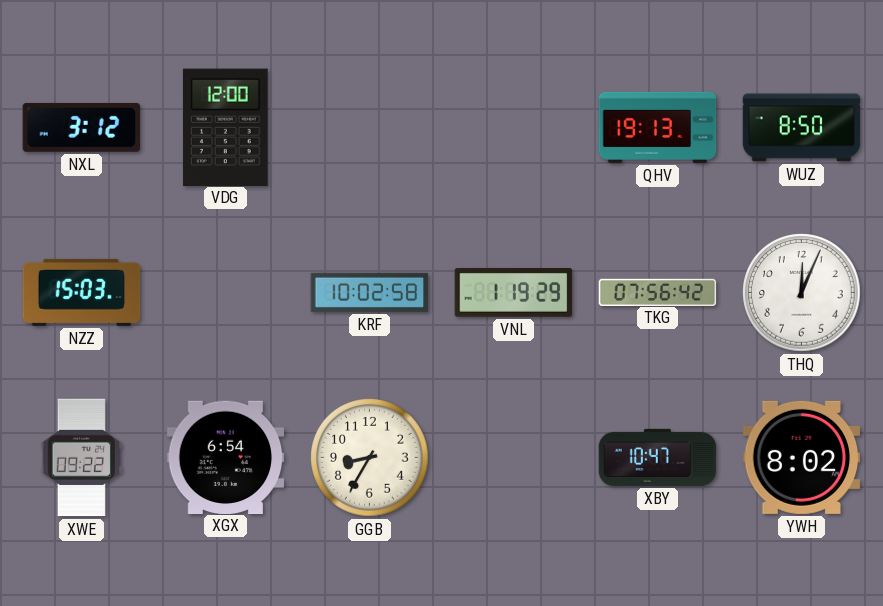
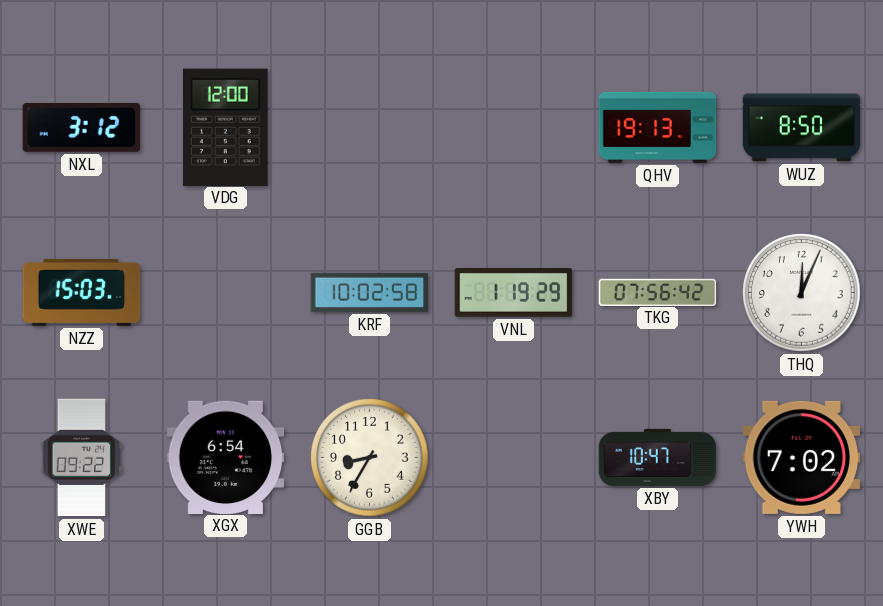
YWH: 8:02 -> 7:02
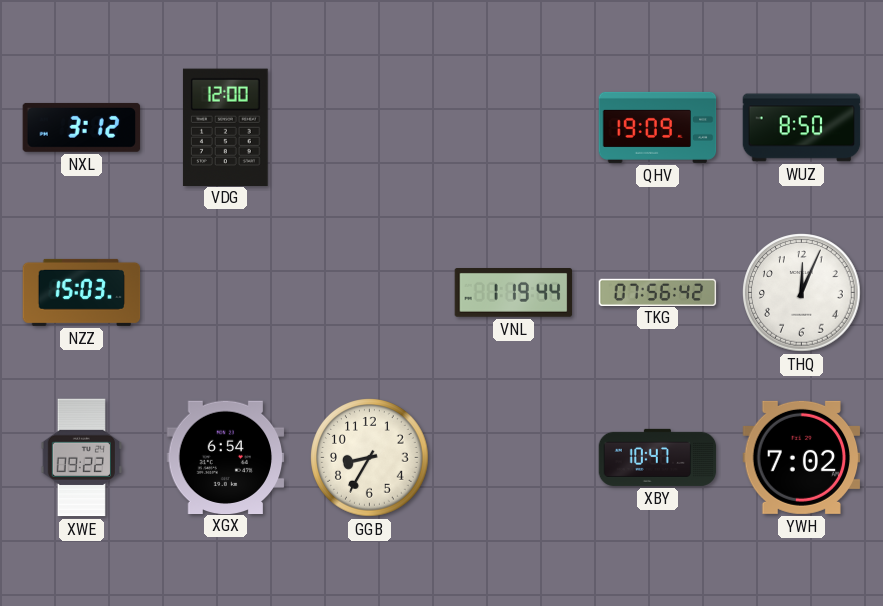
QHV: 19:13 -> 19:09
KRF: 10:02 -> none
VNL: 1:19:29 -> 1:19:44
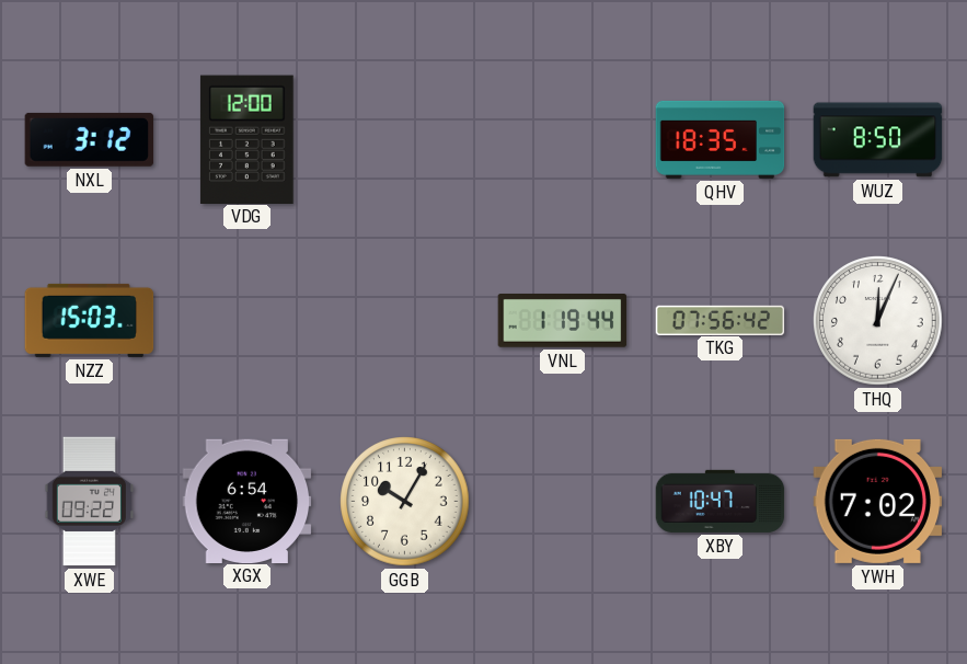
QHV: 19:09 -> 18:35
GGB: 8:35 -> 10:05
